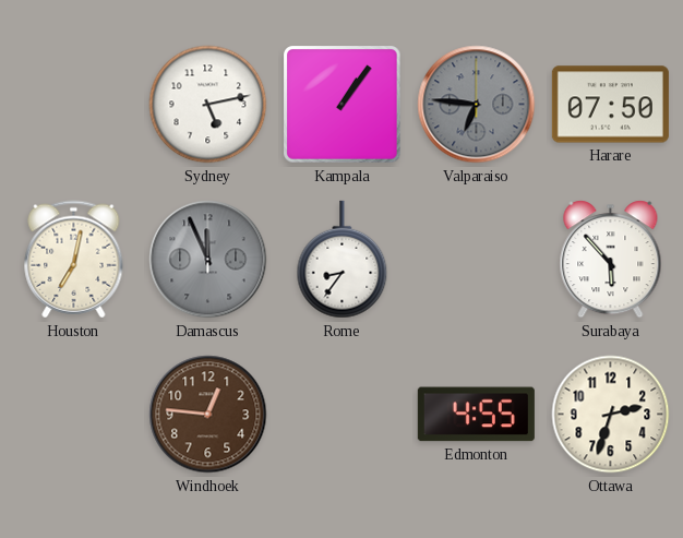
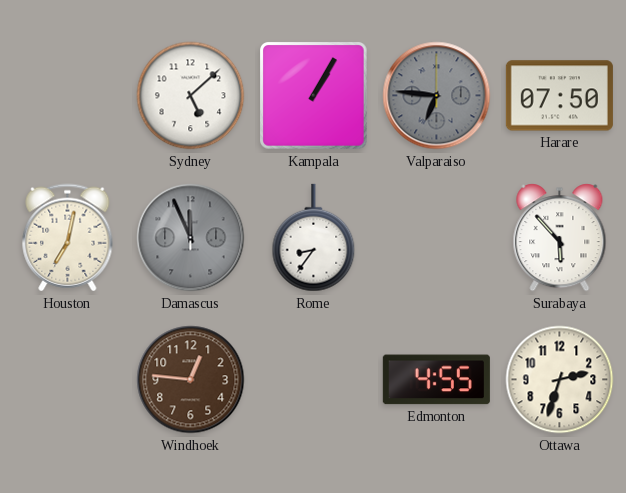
Sydney: 5:13 -> 5:08
Kampala: 1:06 -> 1:05
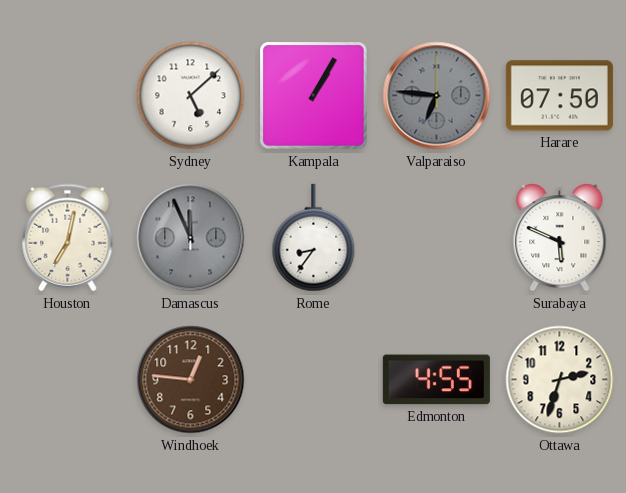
Surabaya: 5:53 -> 5:49
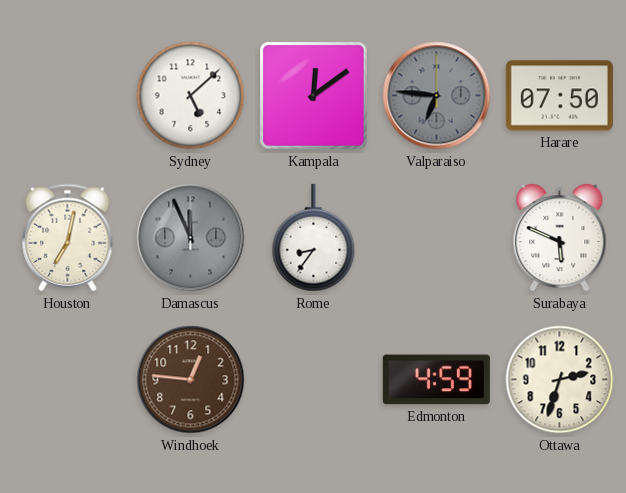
Kampala: 1:05 -> 12:09
Edmonton: 4:55 -> 4:59
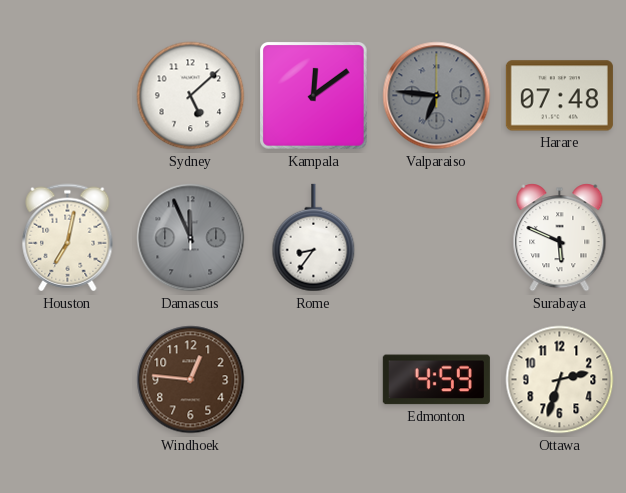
Harare: 07:50 -> 07:48
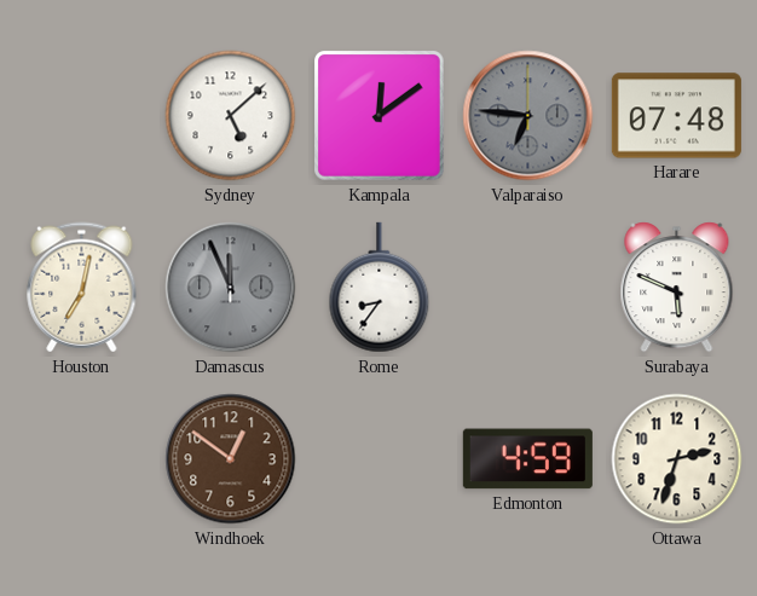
Windhoek: 12:46 -> 12:51
